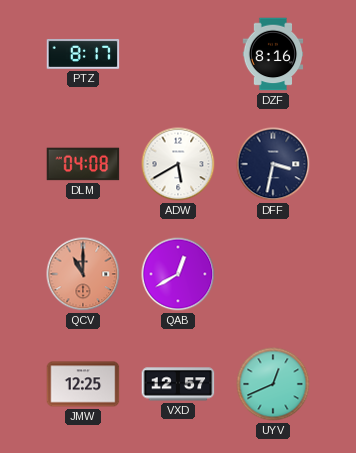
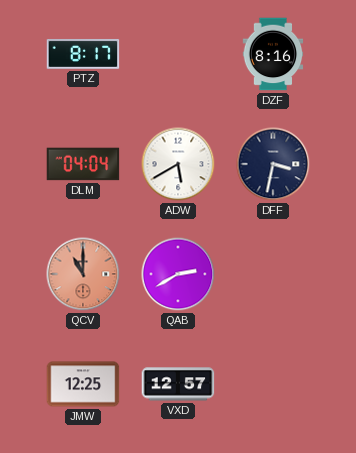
DLM: 04:08 -> 04:04
QAB: 12:40 -> 2:40
UYV: 12:41 -> none
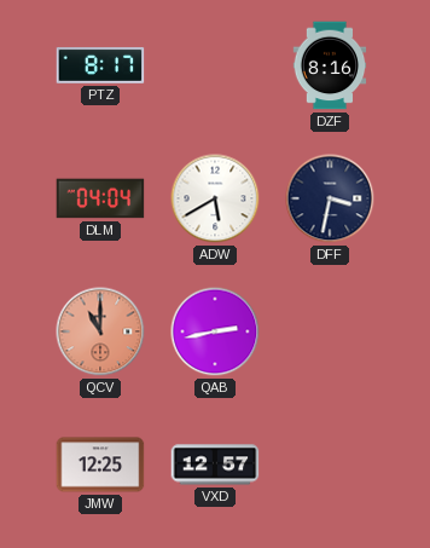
QAB: 2:40 -> 2:43
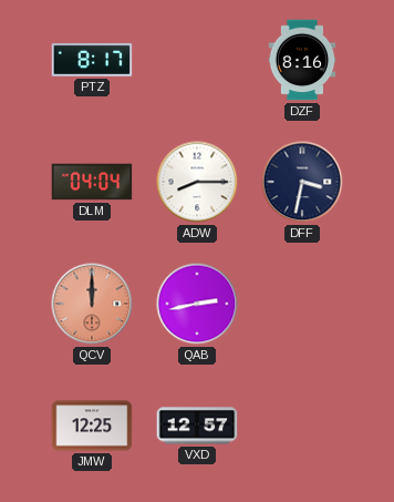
ADW: 5:40 -> 8:15
QCV: 11:00 -> 12:00
